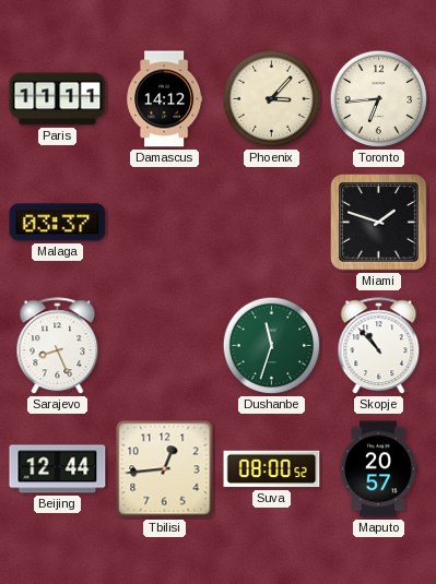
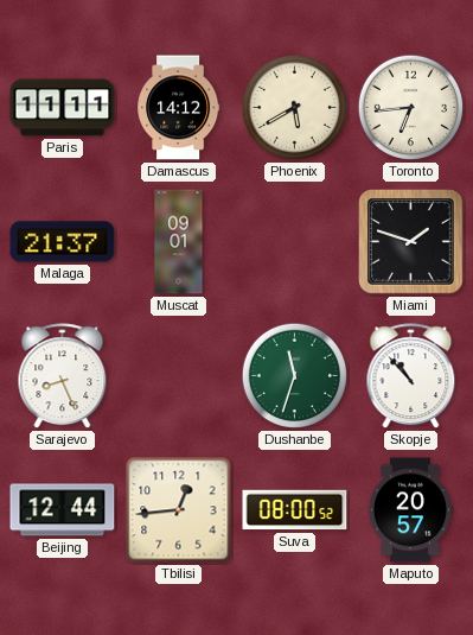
Phoenix: 3:07 -> 5:40
Malaga: 03:37 -> 21:37
Muscat: none -> 09:01
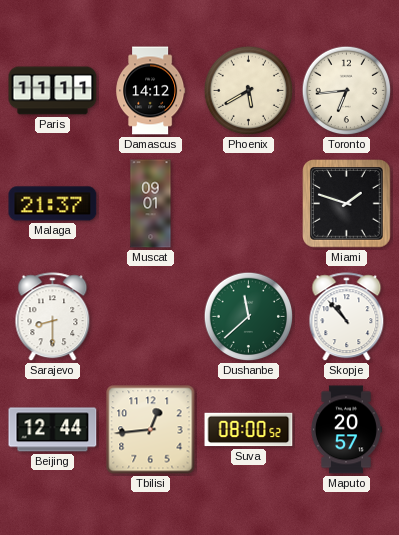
Sarajevo: 8:26 -> 8:30
Dushanbe: 11:33 -> 11:38
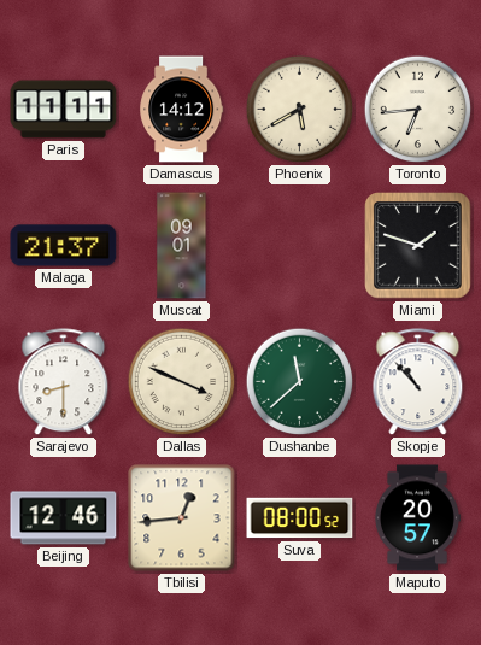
Dallas: none -> 3:49
Beijing: 12:44 -> 12:46
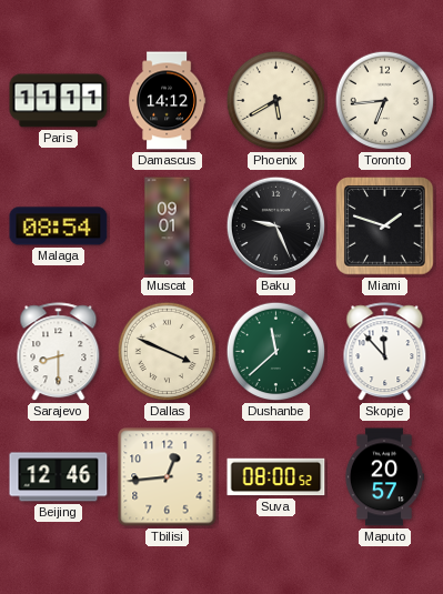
Malaga: 21:37 -> 08:54
Baku: none -> 9:26
Skopje: 10:53 -> 11:53
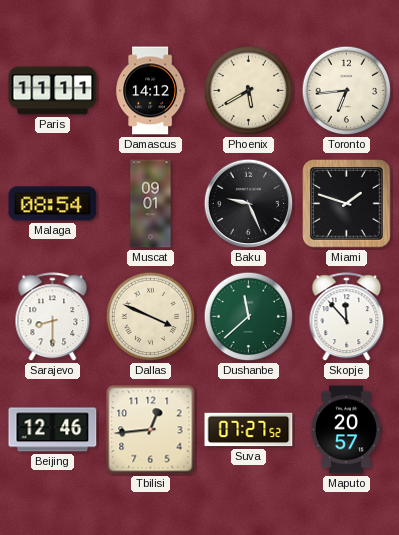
Suva: 08:00 -> 07:27
